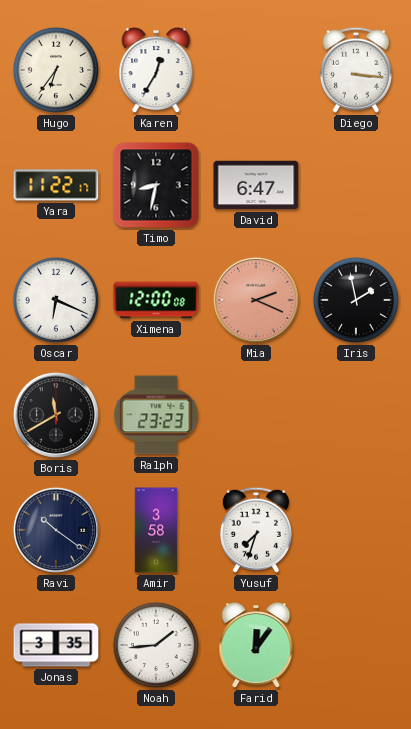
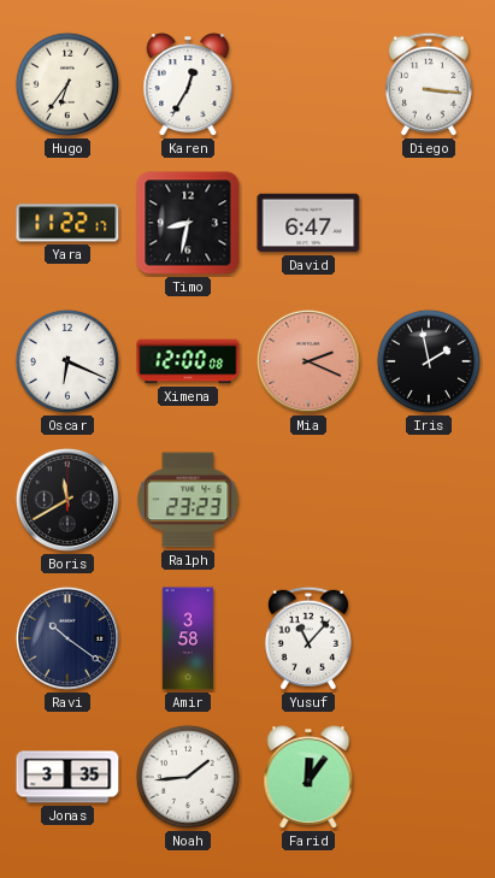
Yusuf: 7:33 -> 11:07
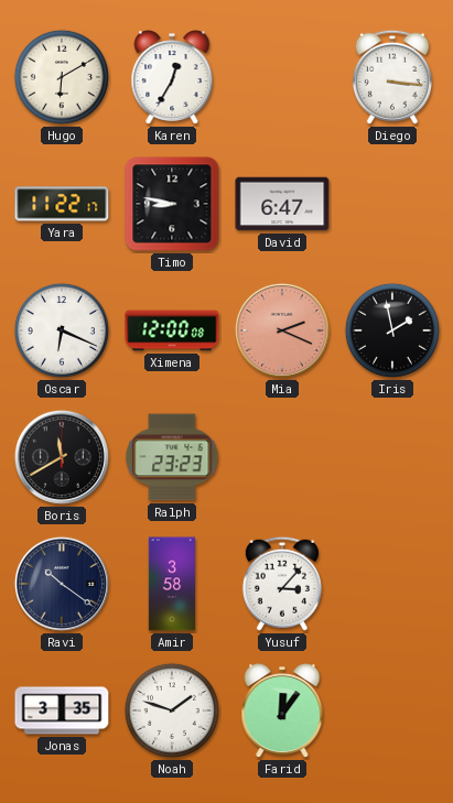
Hugo: 6:36 -> 6:10
Timo: 8:32 -> 8:47
Yusuf: 11:07 -> 3:07
Noah: 1:44 -> 1:48
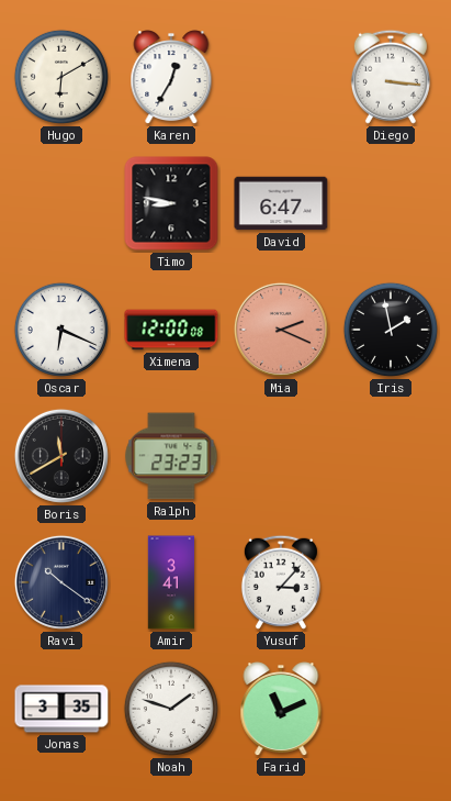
Yara: 11:22 -> none
Amir: 3:58 -> 3:41
Farid: 12:06 -> 11:11
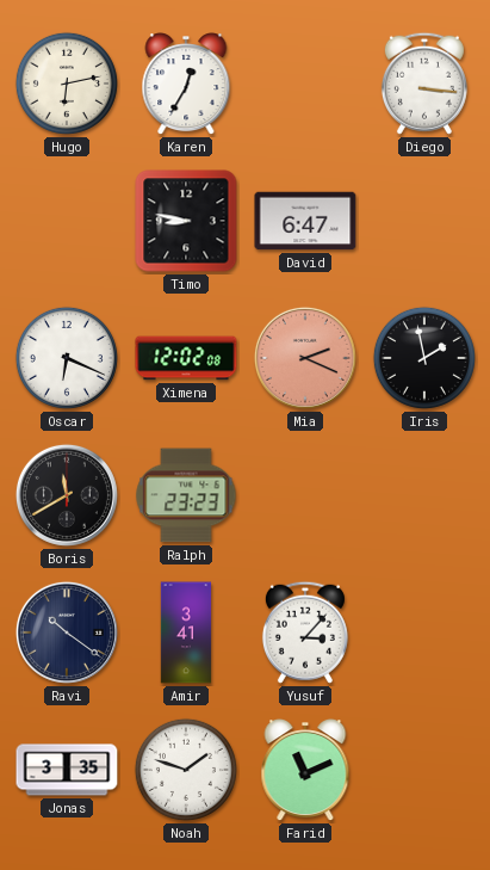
Hugo: 6:10 -> 6:13
Ximena: 12:00 -> 12:02
